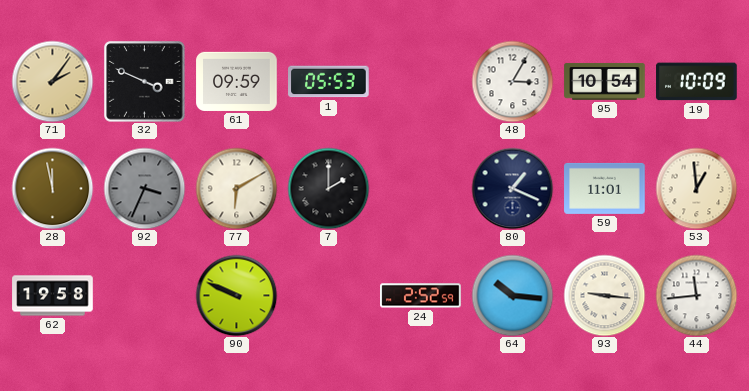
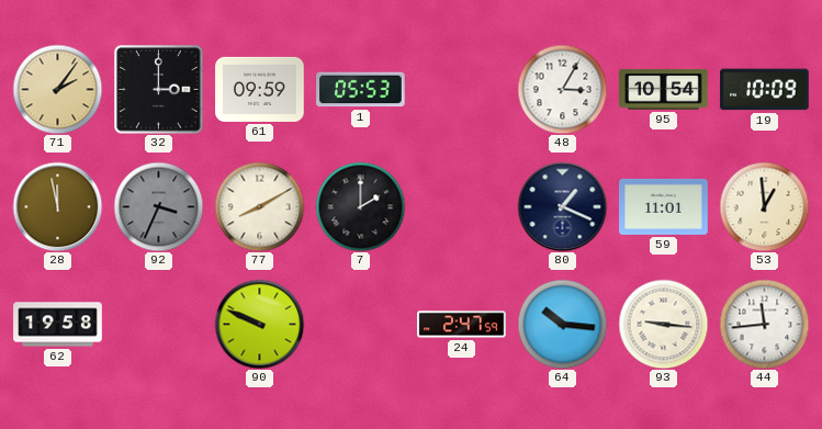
32: 3:49 -> 3:00
77: 6:10 -> 8:10
24: 2:52 -> 2:47
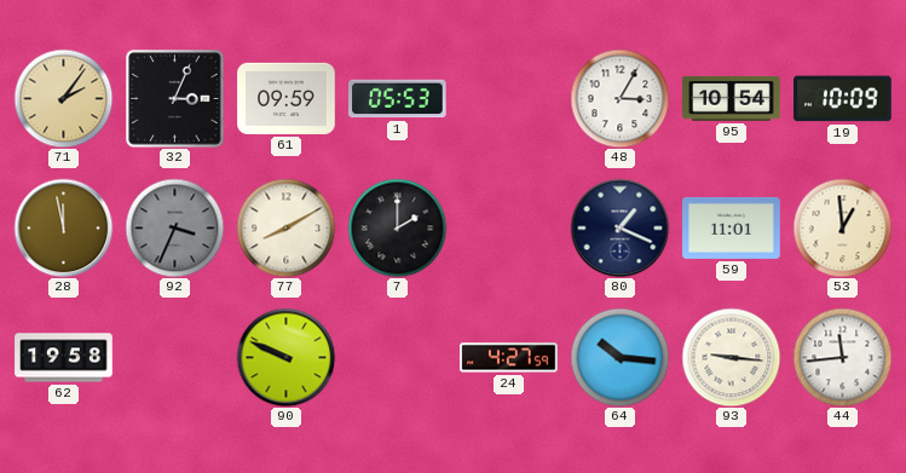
32: 3:00 -> 3:04
24: 2:47 -> 4:27
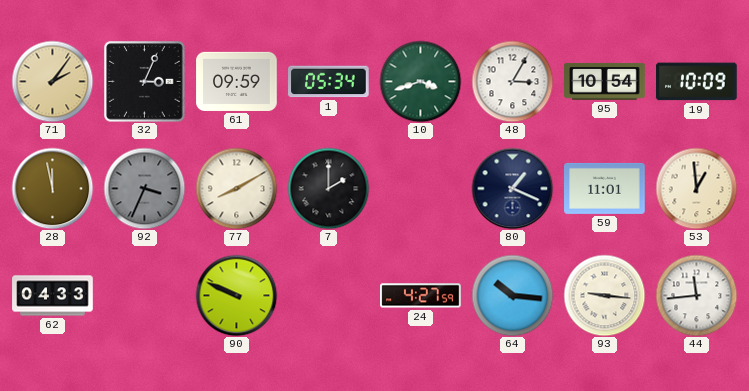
1: 05:53 -> 05:34
10: none -> 3:42
62: 19:58 -> 04:33
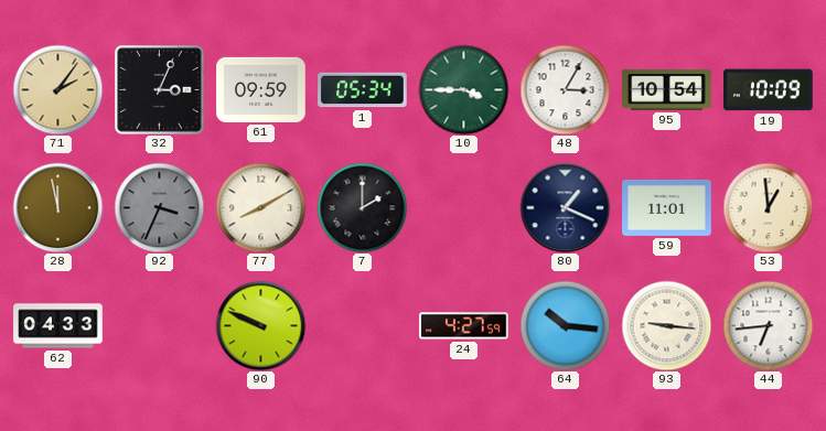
10: 3:42 -> 3:45
44: 11:44 -> 6:44
